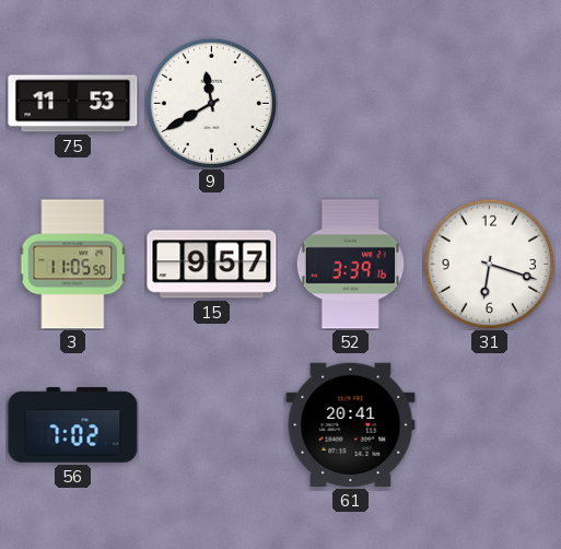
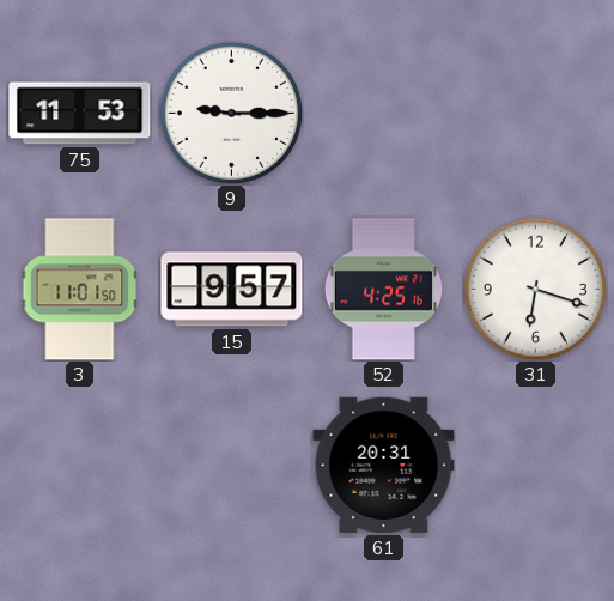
9: 11:40 -> 9:15
3: 11:05 -> 11:01
52: 3:39 -> 4:25
56: 7:02 -> none
61: 20:41 -> 20:31
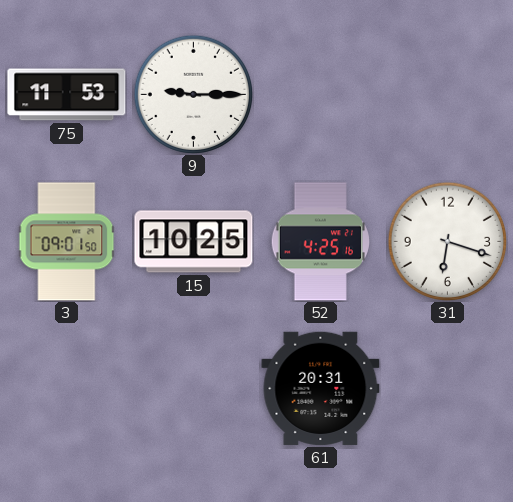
3: 11:01 -> 09:01
15: 9:57 -> 10:25
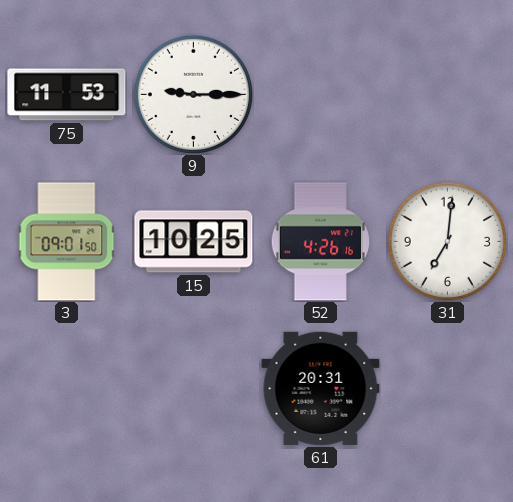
52: 4:25 -> 4:26
31: 6:18 -> 7:01
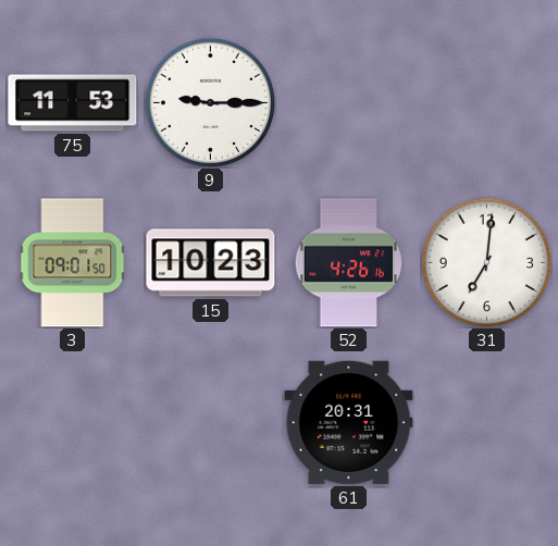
15: 10:25 -> 10:23
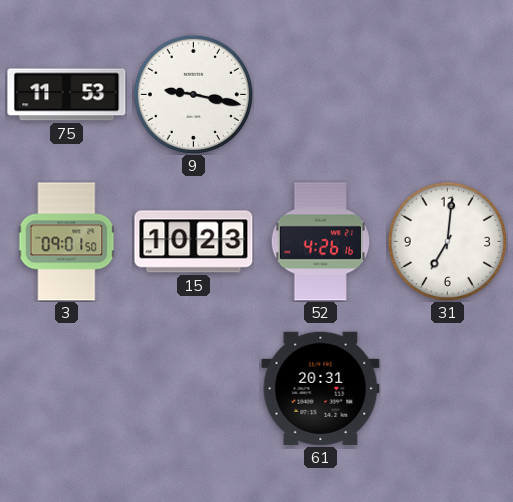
9: 9:15 -> 9:17
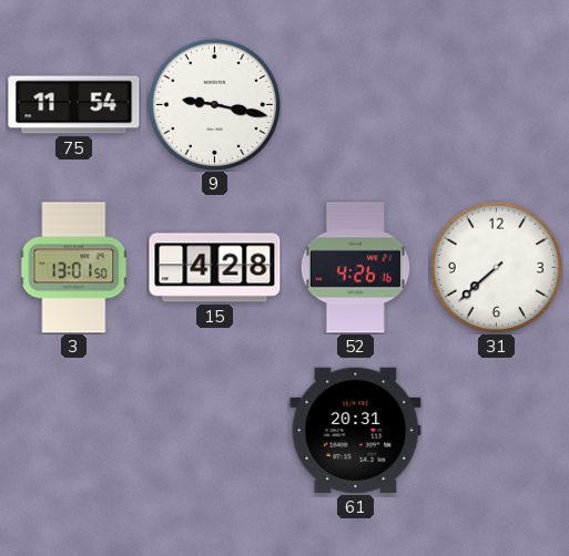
75: 11:53 -> 11:54
3: 09:01 -> 13:01
15: 10:23 -> 4:28
31: 7:01 -> 7:38
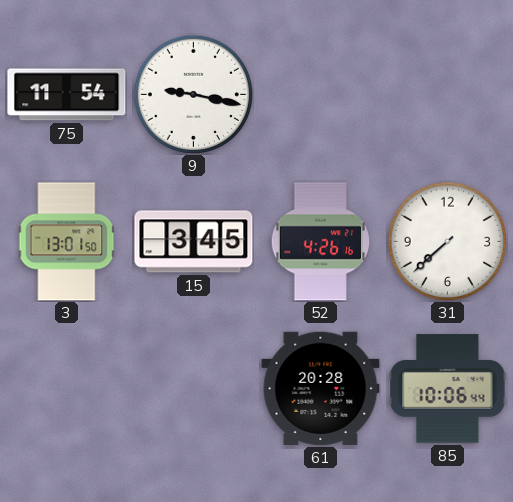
15: 4:28 -> 3:45
61: 20:31 -> 20:28
85: none -> 10:06
